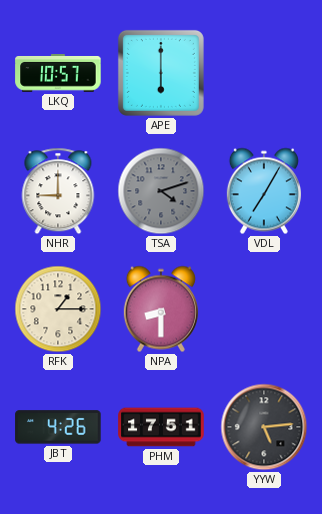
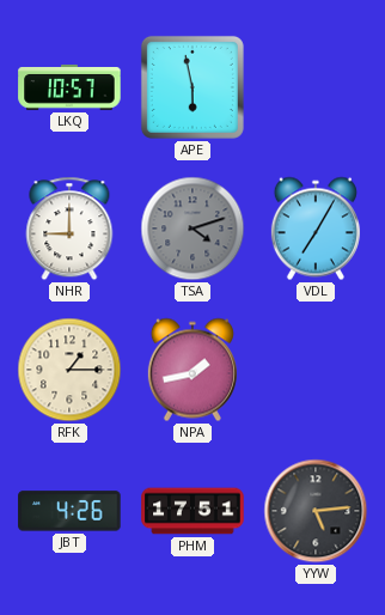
APE: 6:00 -> 5:58
NPA: 8:30 -> 1:43
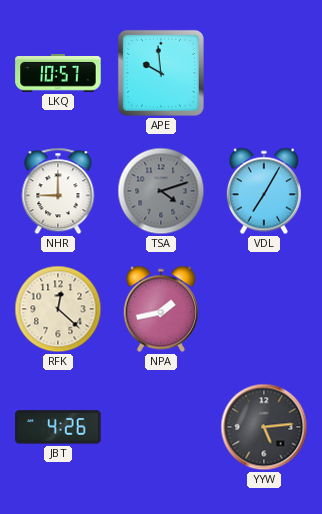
APE: 5:58 -> 9:59
RFK: 1:15 -> 12:22
PHM: 17:51 -> none
